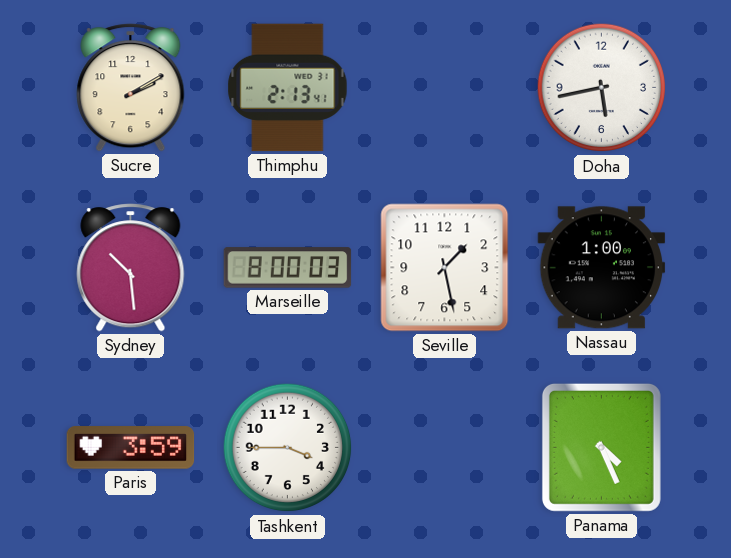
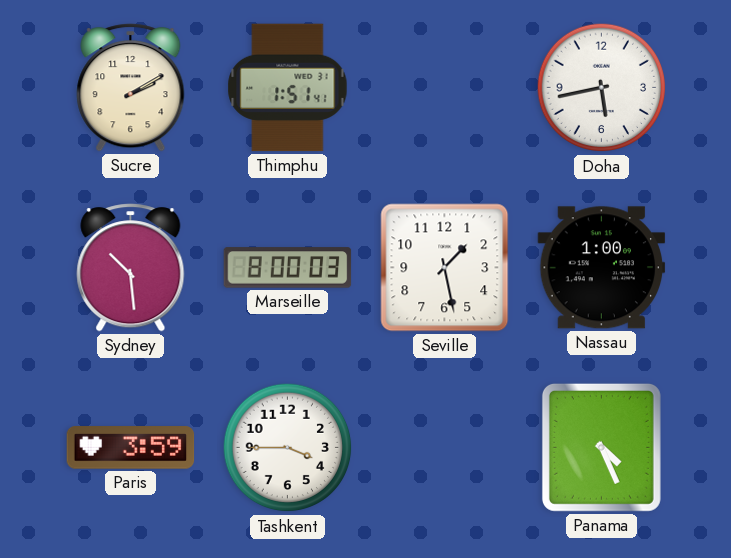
Thimphu: 2:13 -> 1:51
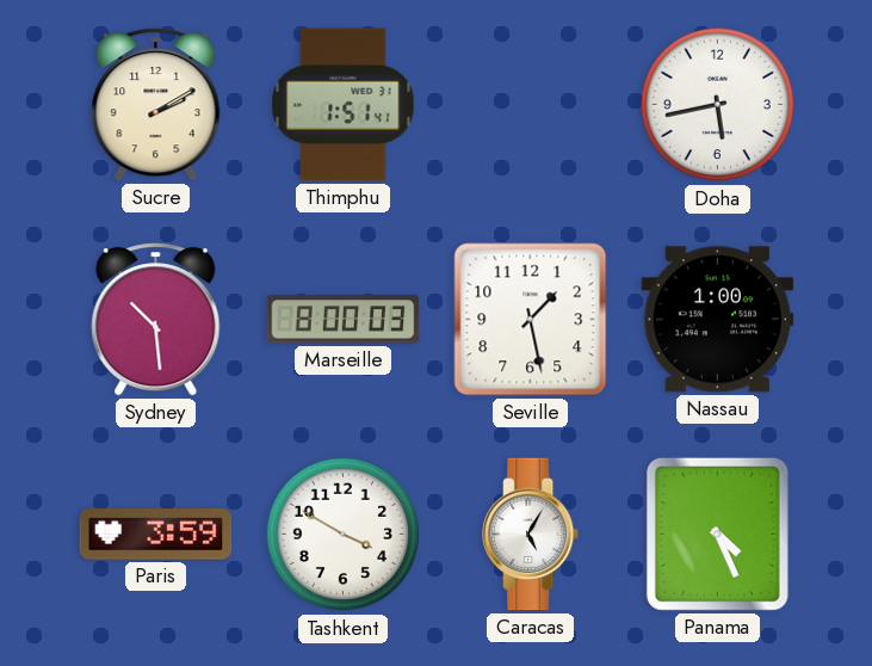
Tashkent: 3:45 -> 3:50
Caracas: none -> 5:05
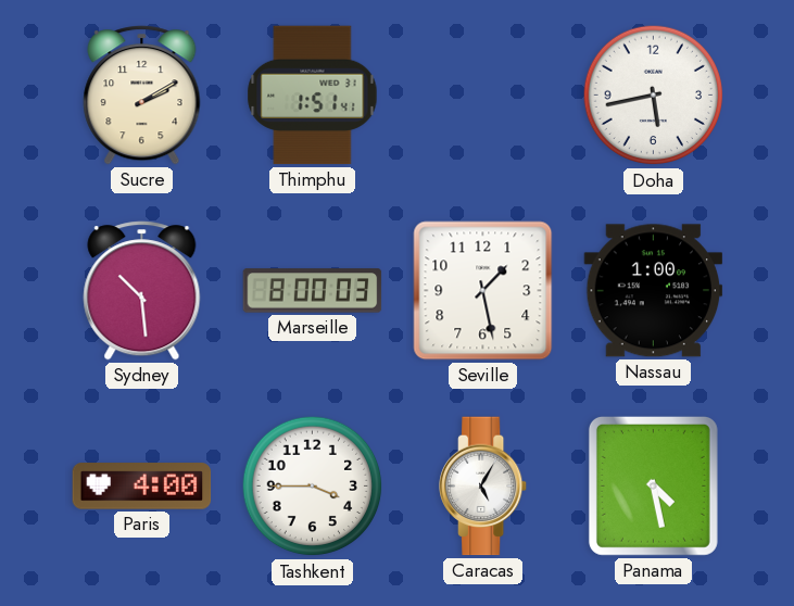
Paris: 3:59 -> 4:00
Tashkent: 3:50 -> 3:45
Panama: 4:26 -> 4:28
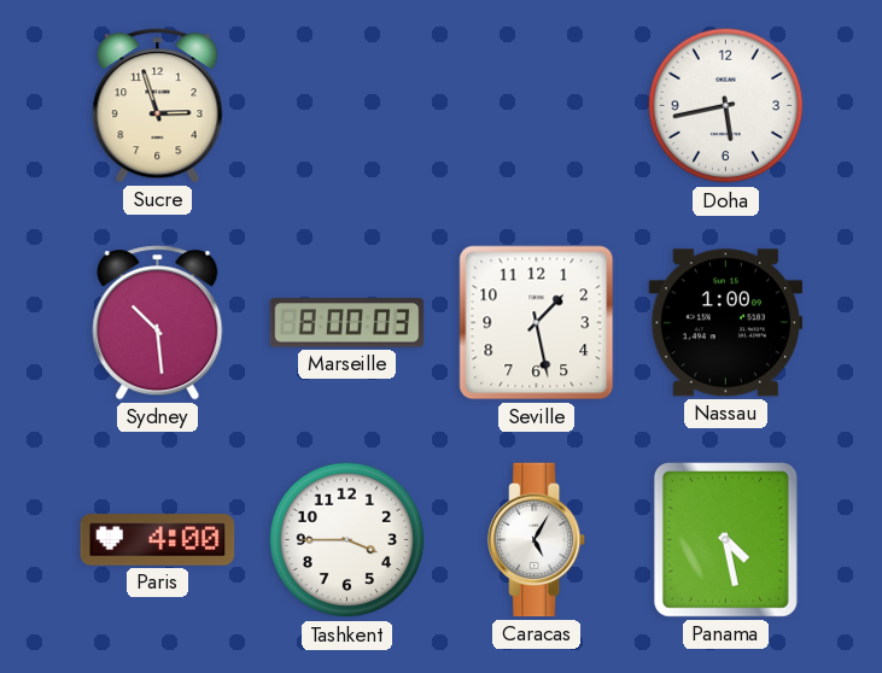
Sucre: 2:10 -> 2:57
Thimphu: 1:51 -> none
